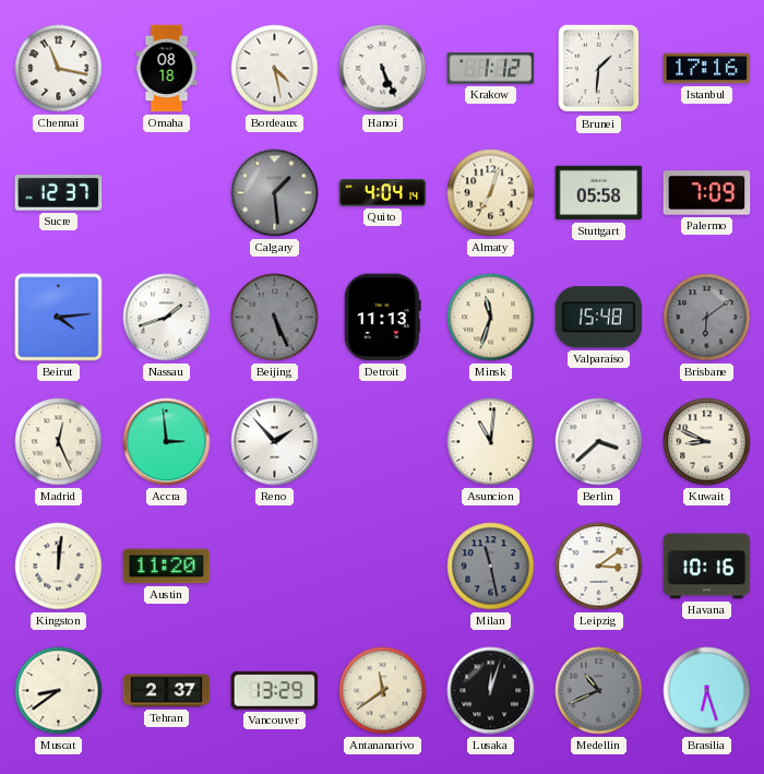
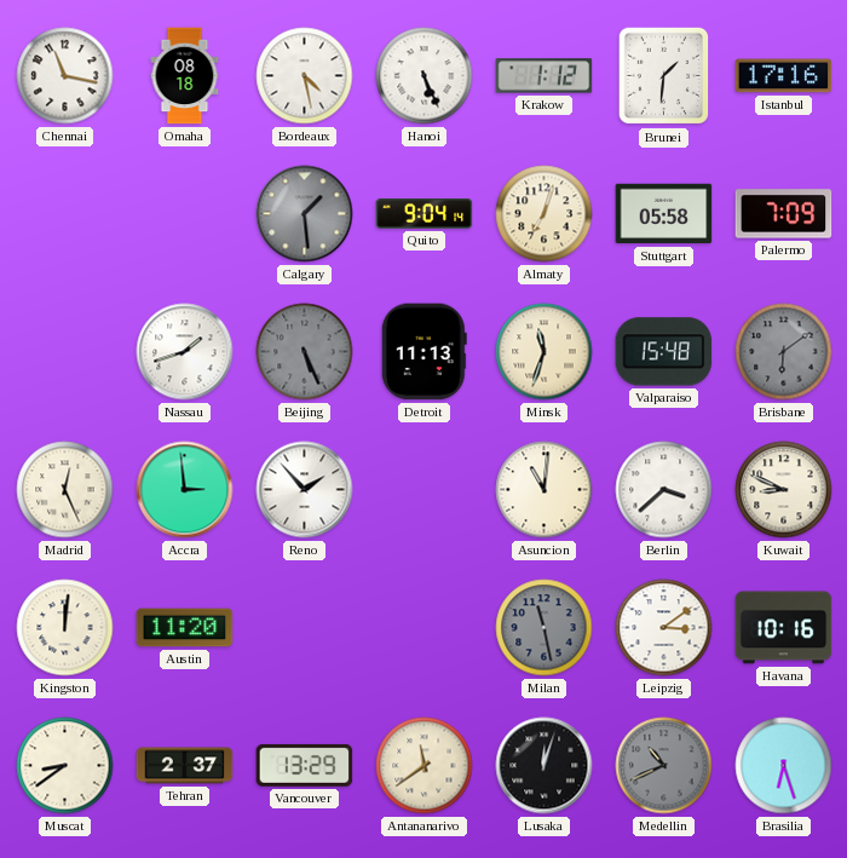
Sucre: 12:37 -> none
Quito: 4:04 -> 9:04
Beirut: 4:14 -> none
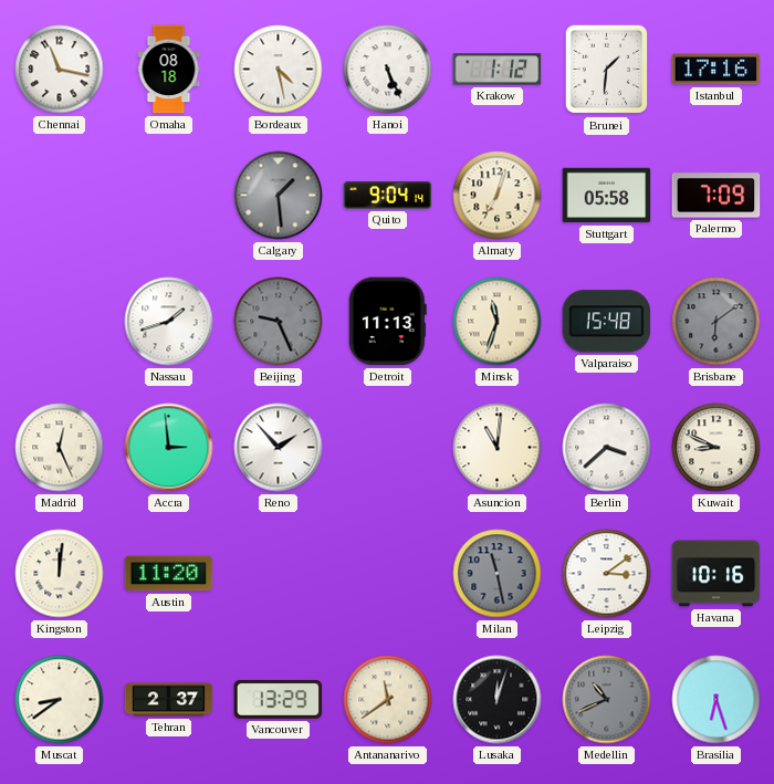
Beijing: 5:26 -> 9:26
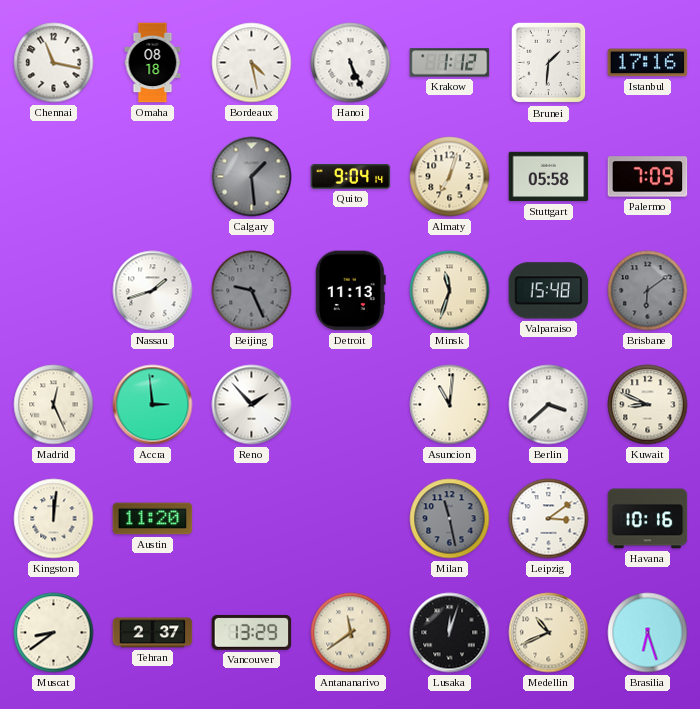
Medellin dial: grey -> cream
